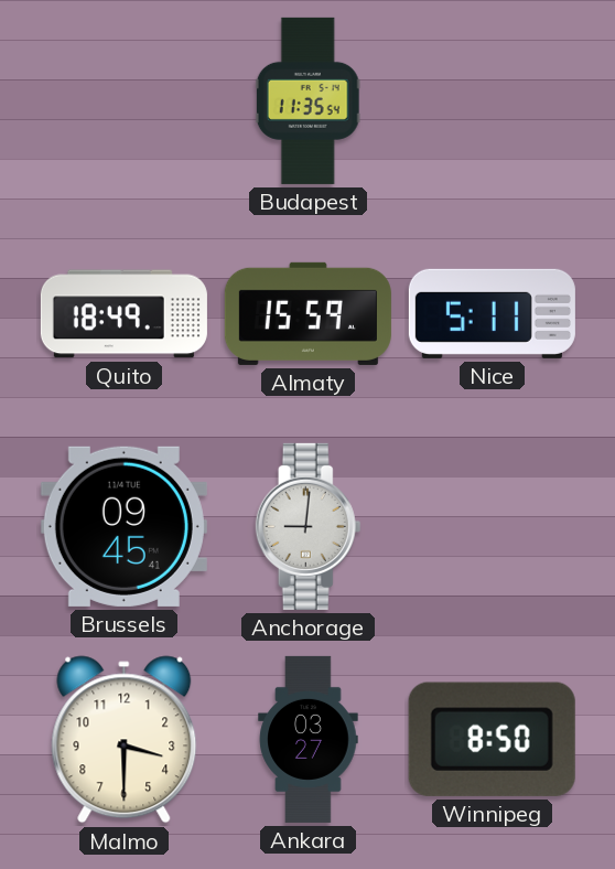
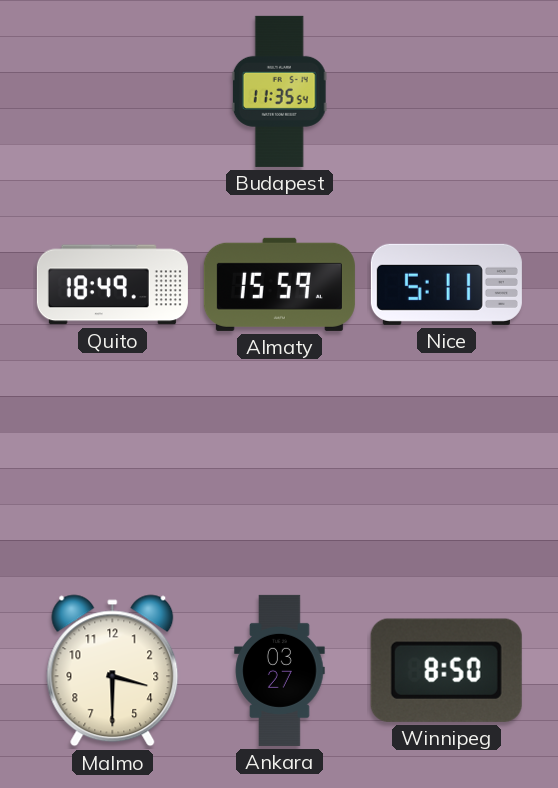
Brussels: 09:45 -> none
Anchorage: 9:01 -> none
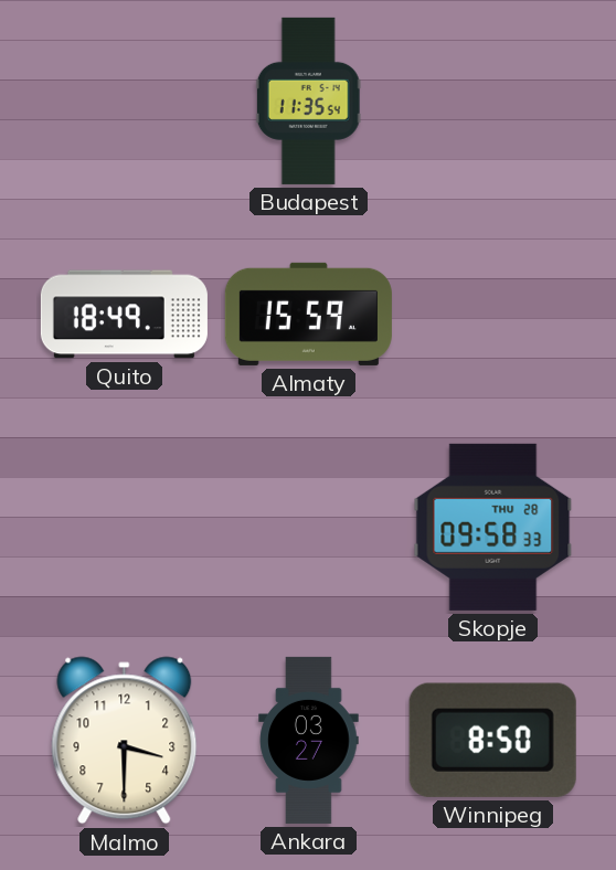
Nice: 5:11 -> none
Skopje: none -> 09:58
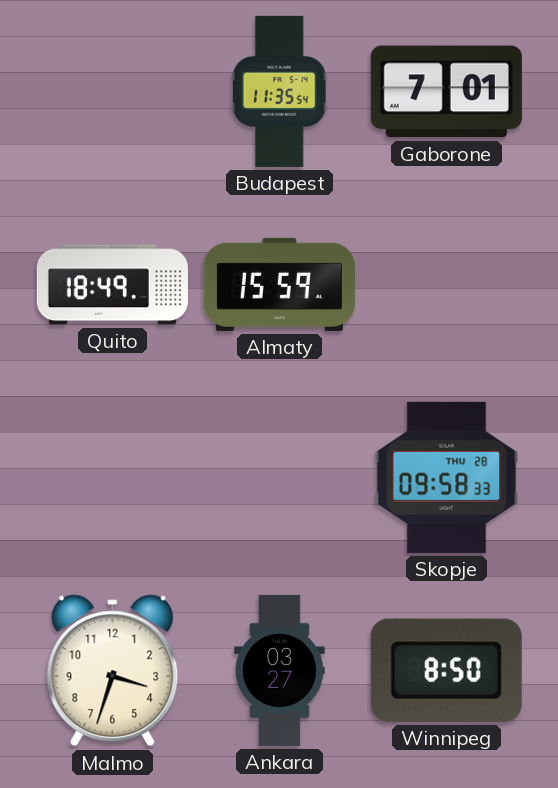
Gaborone: none -> 7:01
Malmo: 3:30 -> 3:33
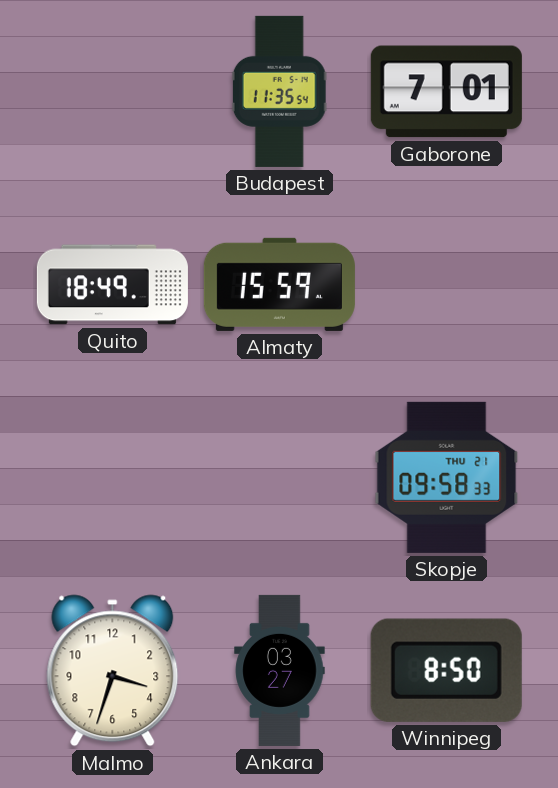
Skopje date: THU 28 -> THU 21
